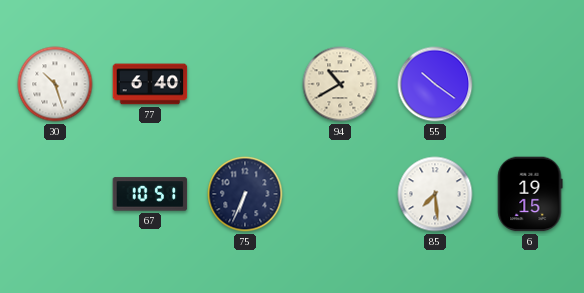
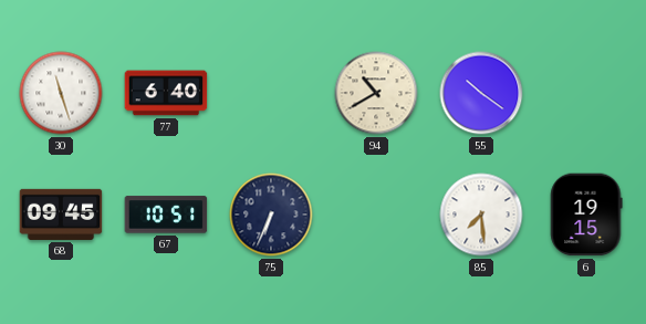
30: 10:27 -> 11:27
68: none -> 09:45
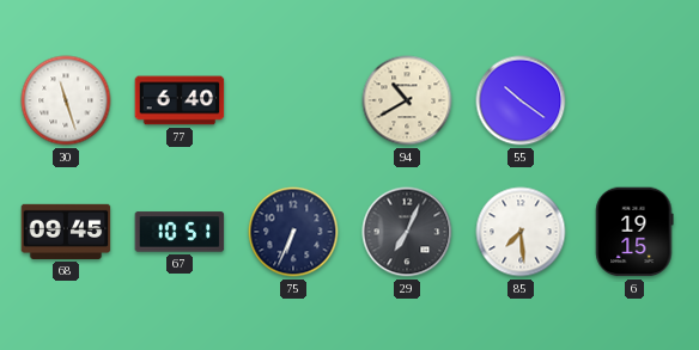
29: none -> 7:04
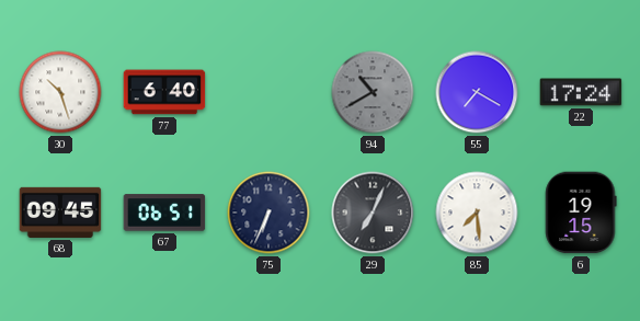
30: 11:27 -> 10:27
94 dial: cream -> grey
55: 10:21 -> 7:20
22: none -> 17:24
67: 10:51 -> 06:51
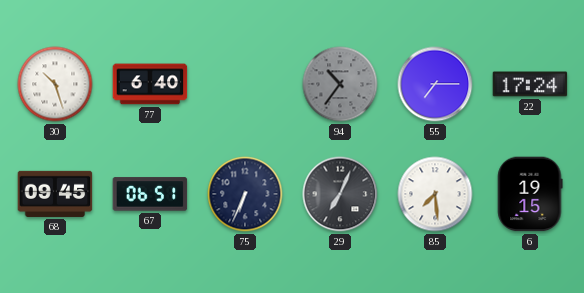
94: 10:40 -> 10:36
55: 7:20 -> 7:15
